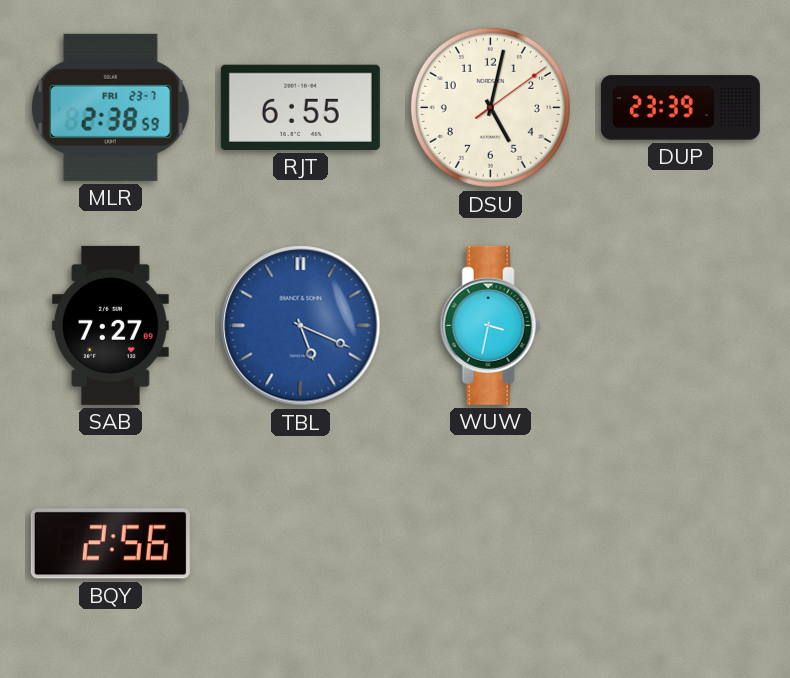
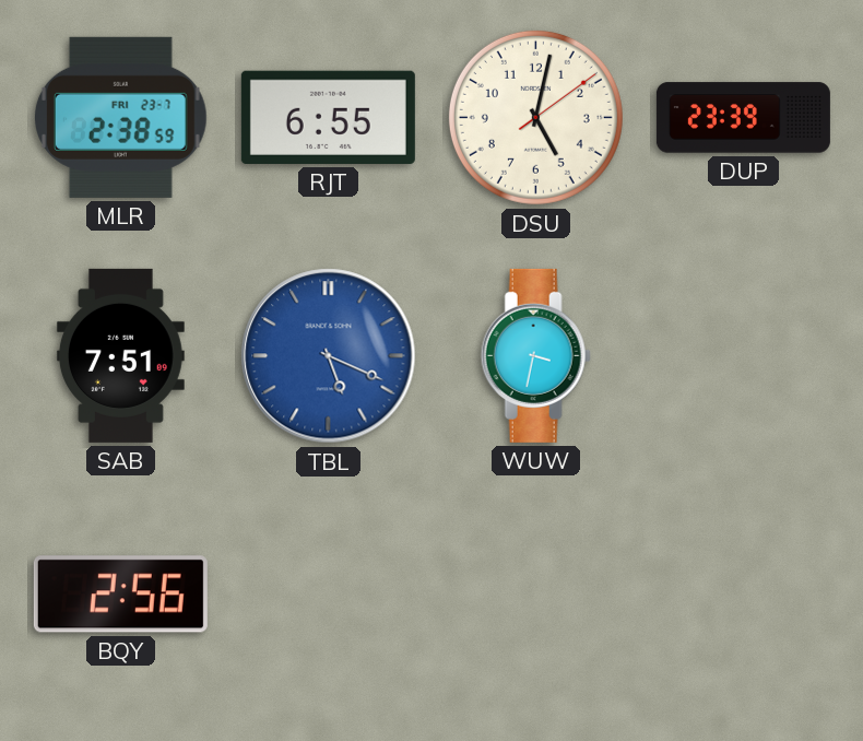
SAB: 7:27 -> 7:51
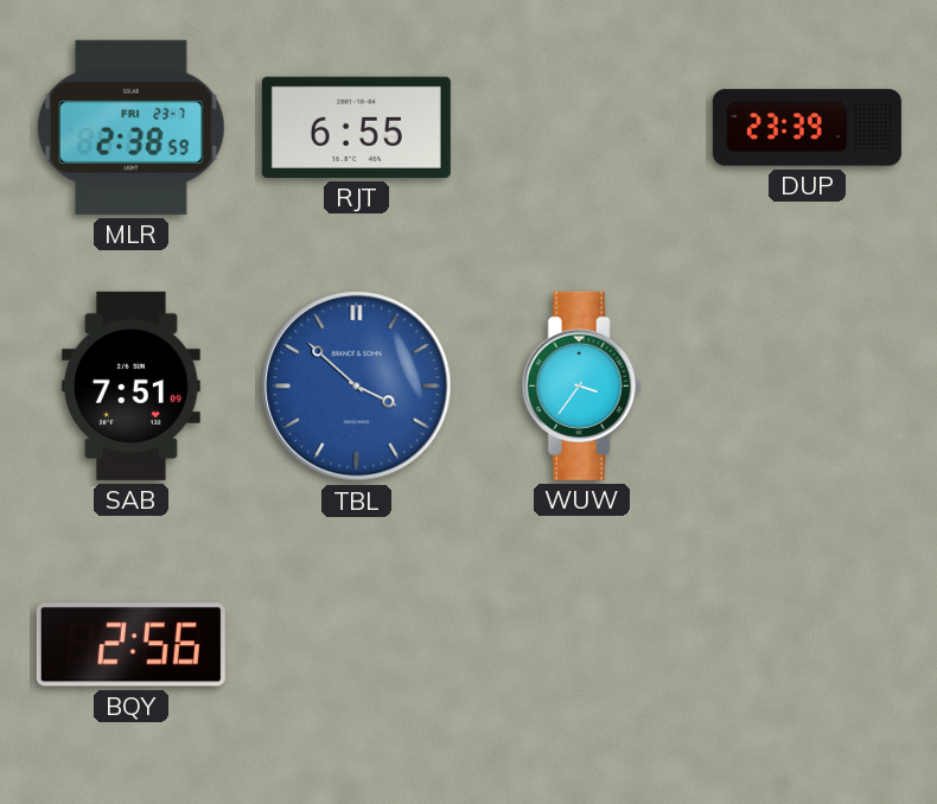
DSU: 5:02 -> none
TBL: 5:19 -> 3:52
WUW: 3:32 -> 3:36
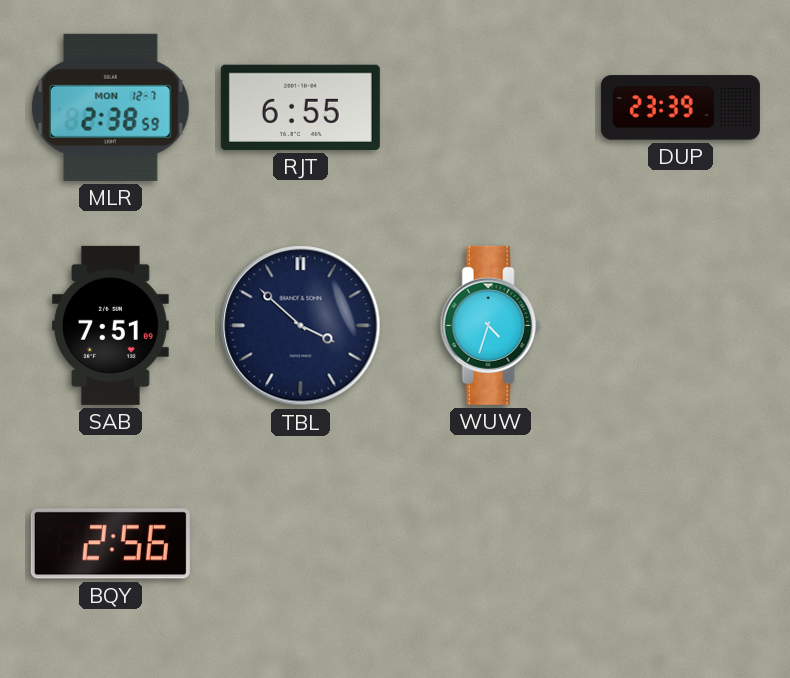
MLR date: FRI 23-7 -> MON 12-7
TBL dial: blue -> navy
WUW: 3:36 -> 4:33
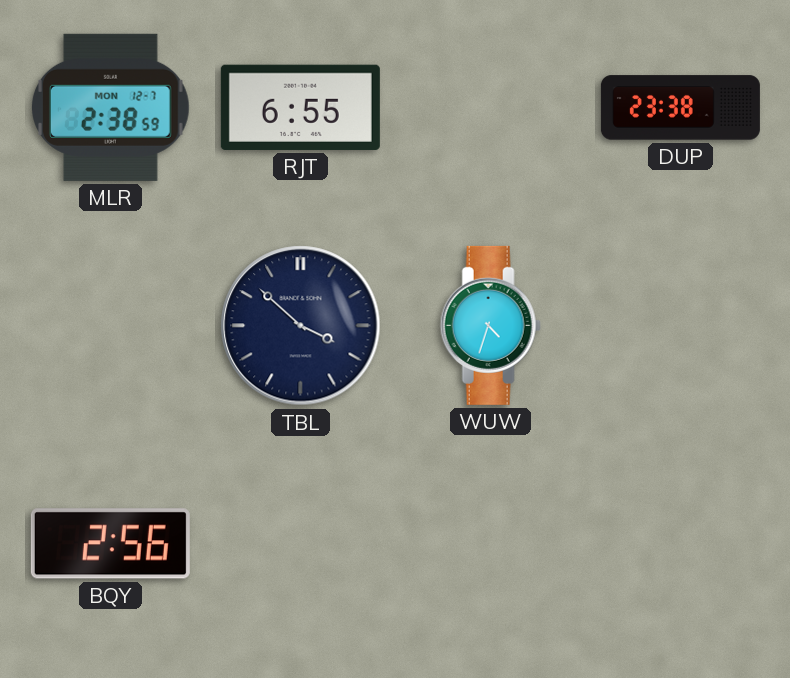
DUP: 23:39 -> 23:38
SAB: 7:51 -> none
